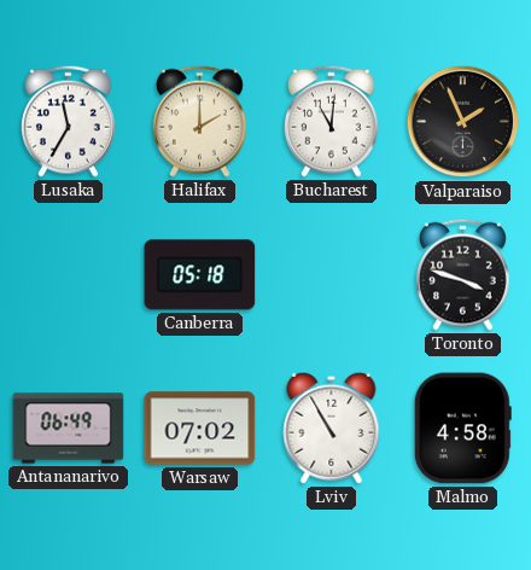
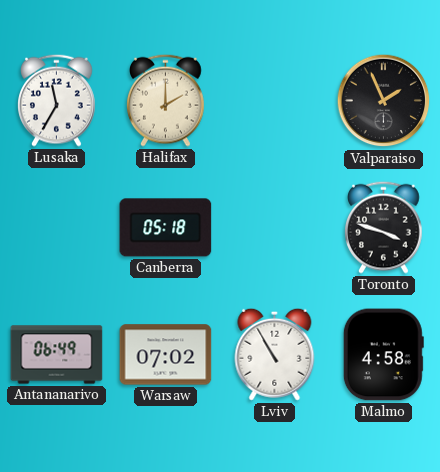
Bucharest: 11:01 -> none
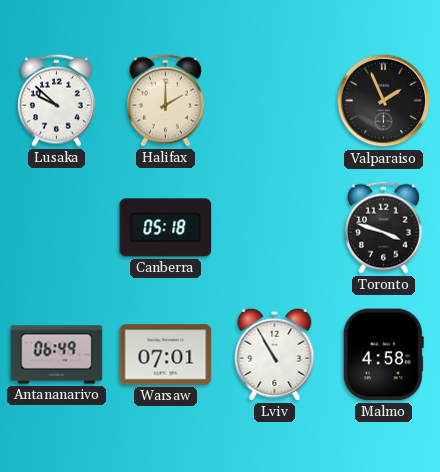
Lusaka: 11:35 -> 9:52
Warsaw: 07:02 -> 07:01
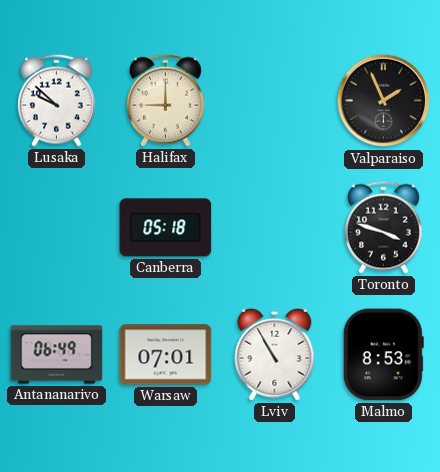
Halifax: 2:00 -> 9:00
Malmo: 4:58 -> 8:53
